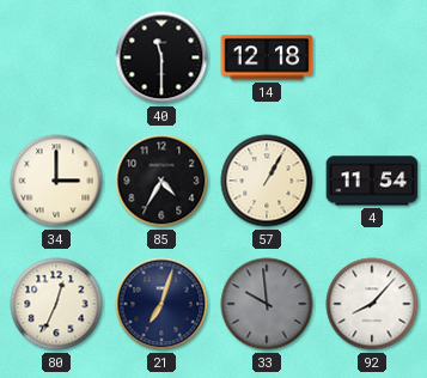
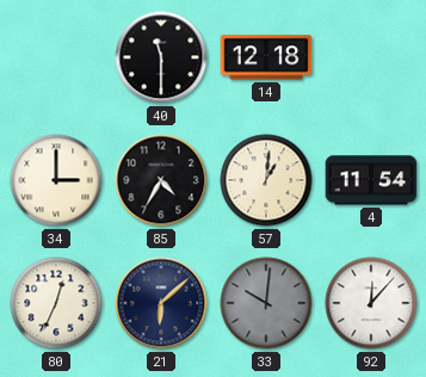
57: 1:05 -> 1:01
21: 7:03 -> 6:08
33: 9:59 -> 10:01
92: 8:07 -> 12:07
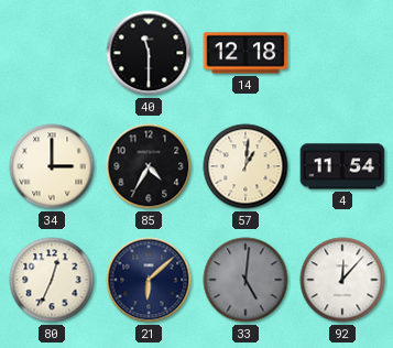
33: 10:01 -> 5:01
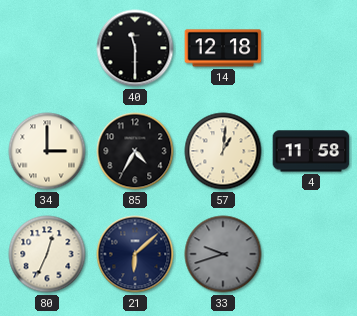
4: 11:54 -> 11:58
33: 5:01 -> 9:42
92: 12:07 -> none
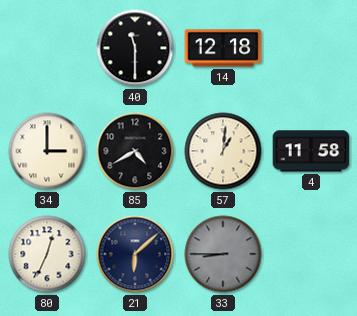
85: 4:35 -> 4:40
33: 9:42 -> 8:45
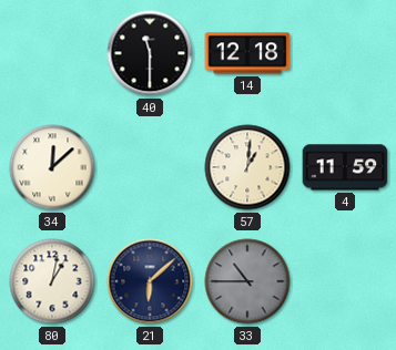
34: 3:00 -> 12:08
85: 4:40 -> none
4: 11:58 -> 11:59
80: 12:34 -> 1:02
33: 8:45 -> 10:45
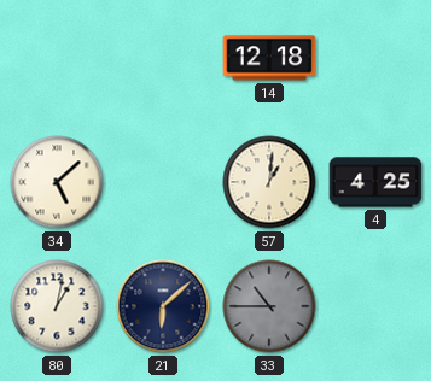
40: 11:30 -> none
34: 12:08 -> 5:08
4: 11:59 -> 4:25
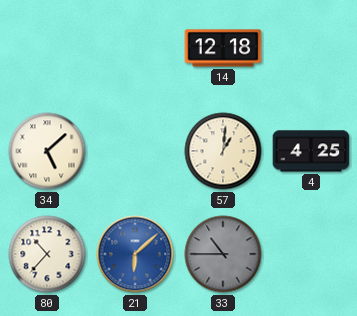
80: 1:02 -> 10:37
21 dial: navy -> blue
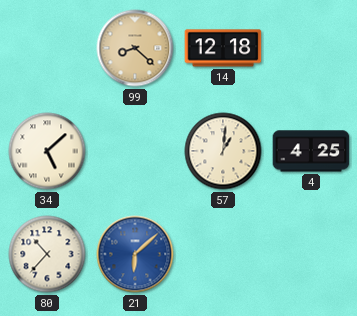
99: none -> 8:22
33: 10:45 -> none
